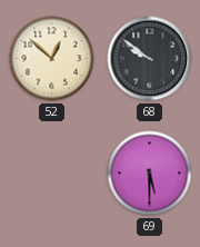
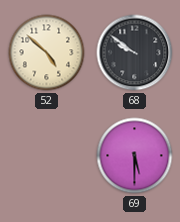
52: 12:52 -> 4:52
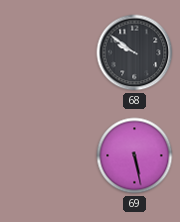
52: 4:52 -> none
69: 5:30 -> 5:28
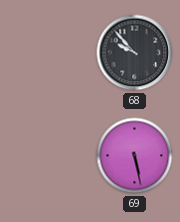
68: 9:51 -> 9:53
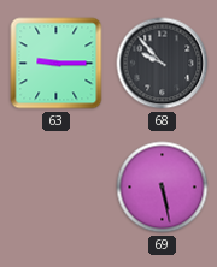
63: none -> 9:15
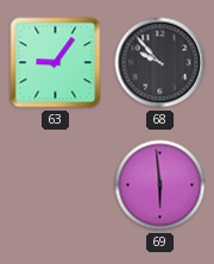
63: 9:15 -> 9:06
69: 5:28 -> 5:59
